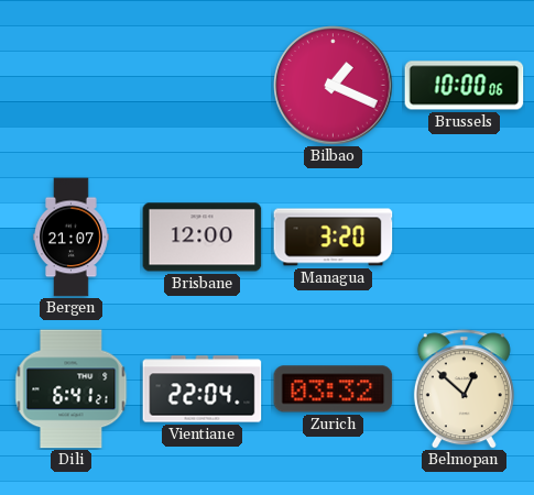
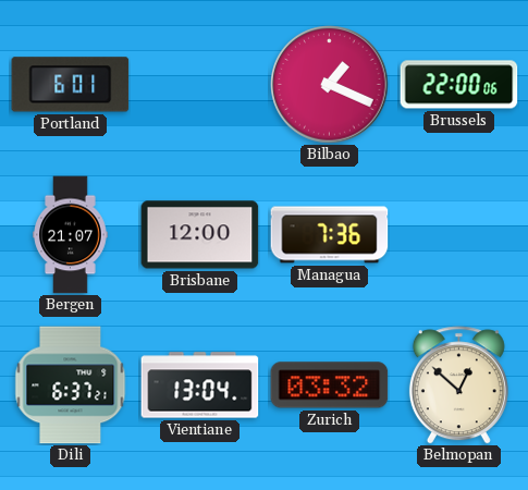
Portland: none -> 6:01
Brussels: 10:00 -> 22:00
Managua: 3:20 -> 7:36
Dili: 6:41 -> 6:37
Vientiane: 22:04 -> 13:04
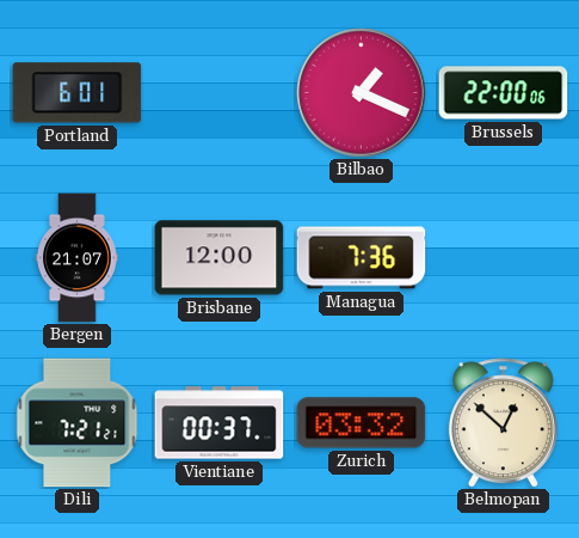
Dili: 6:37 -> 7:21
Vientiane: 13:04 -> 00:37
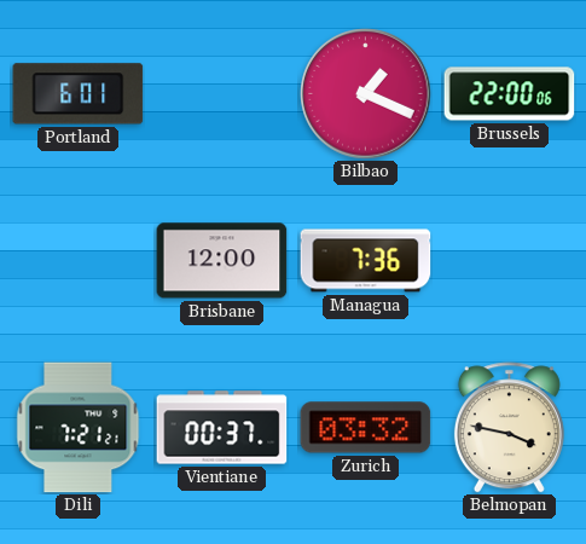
Bergen: 21:07 -> none
Belmopan: 12:52 -> 3:47
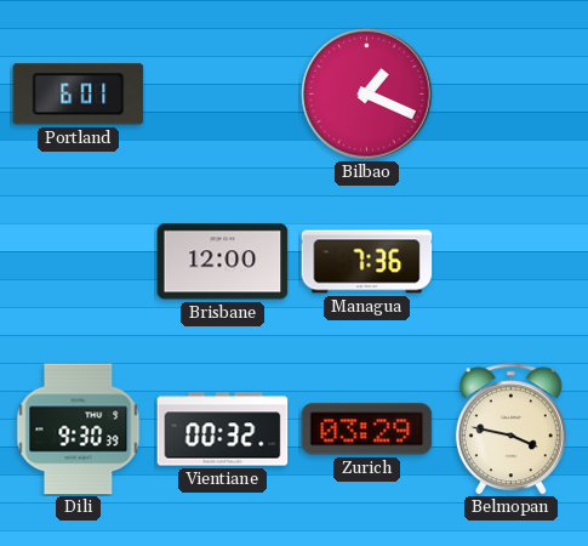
Brussels: 22:00 -> none
Dili: 7:21 -> 9:30
Vientiane: 00:37 -> 00:32
Zurich: 03:32 -> 03:29
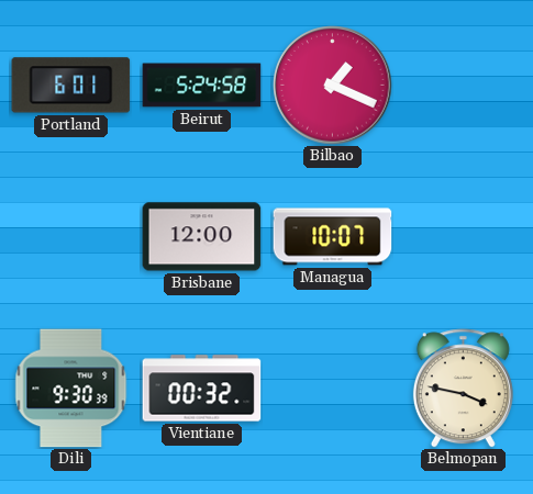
Beirut: none -> 5:24
Managua: 7:36 -> 10:07
Zurich: 03:29 -> none
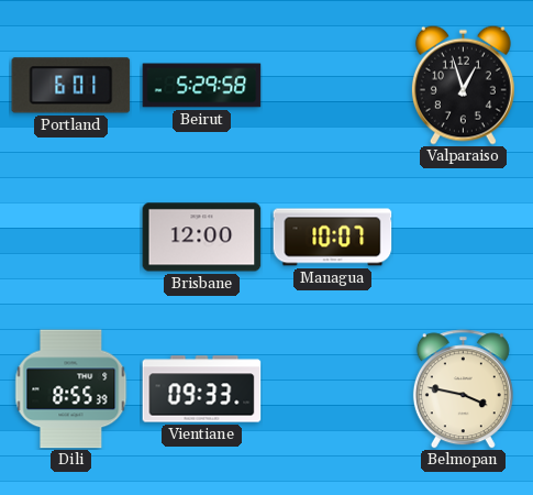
Beirut: 5:24 -> 5:29
Bilbao: 1:19 -> none
Valparaiso: none -> 12:57
Dili: 9:30 -> 8:55
Vientiane: 00:32 -> 09:33
